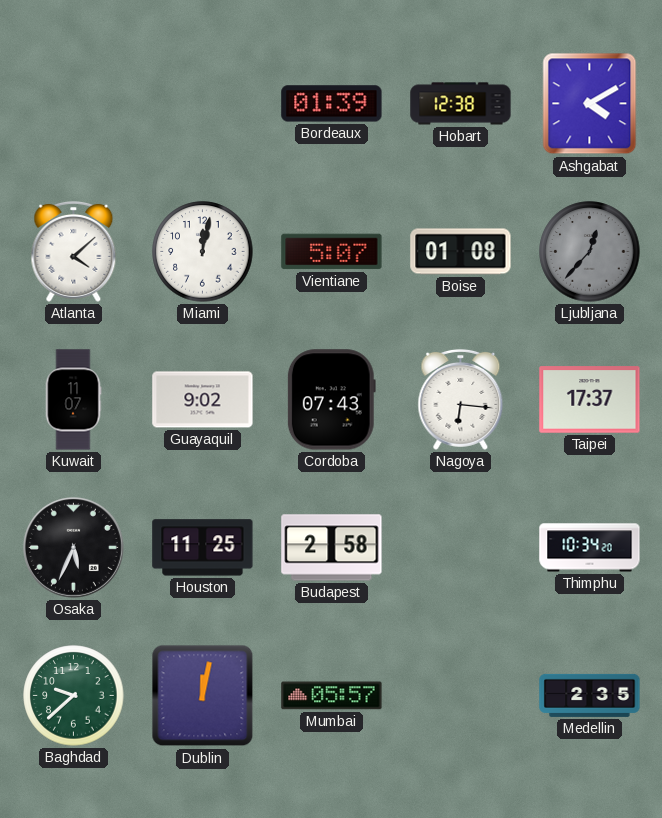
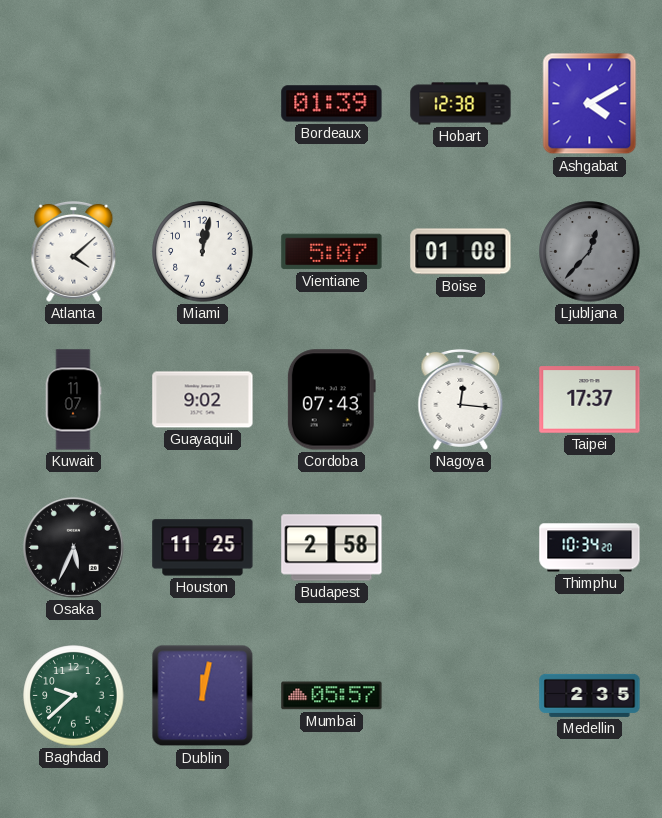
Nagoya: 6:16 -> 12:16
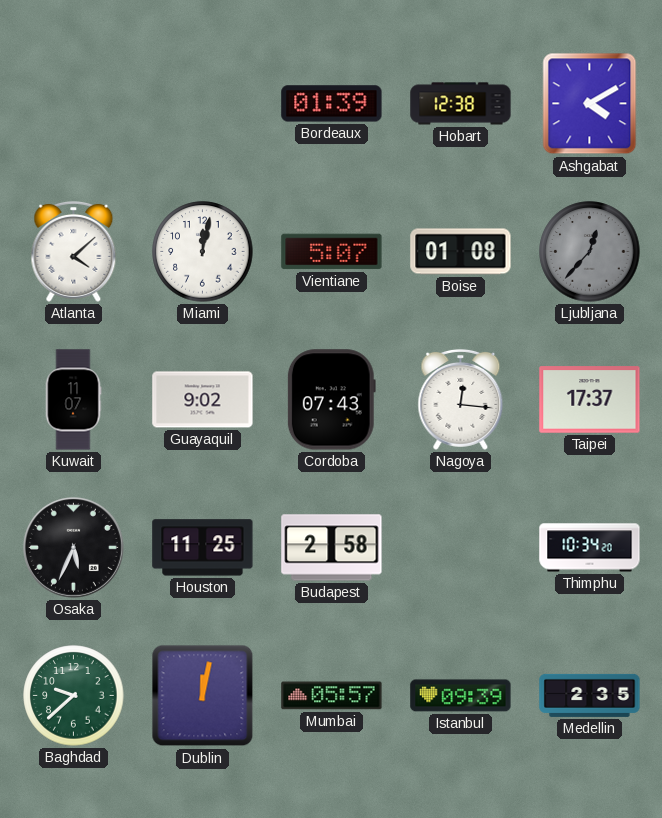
Istanbul: none -> 09:39
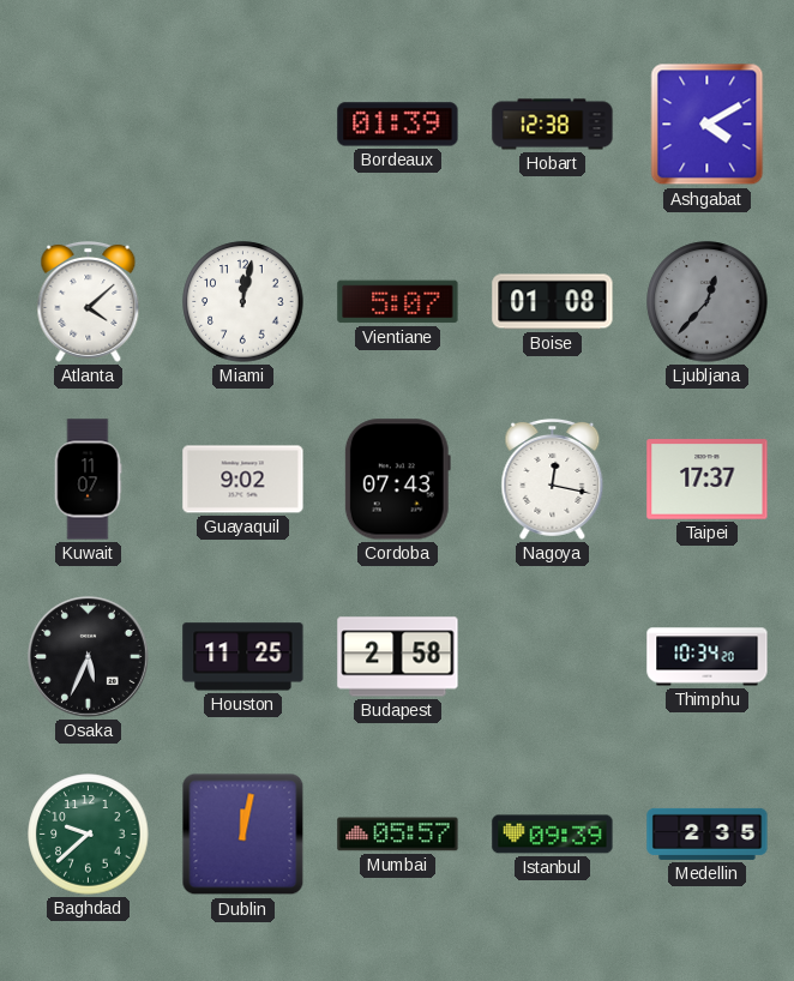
Nagoya: 12:16 -> 12:17
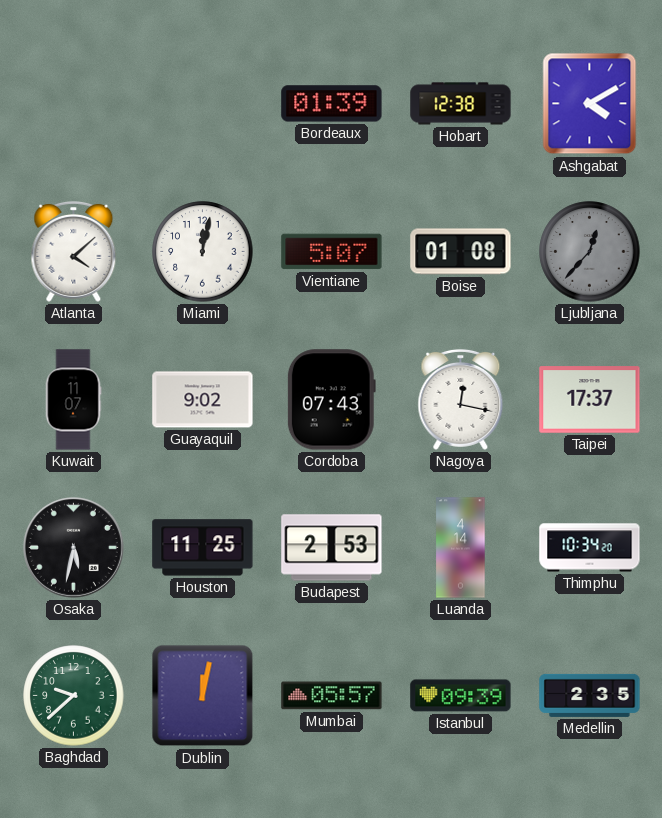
Osaka: 5:34 -> 5:32
Budapest: 2:58 -> 2:53
Luanda: none -> 4:14
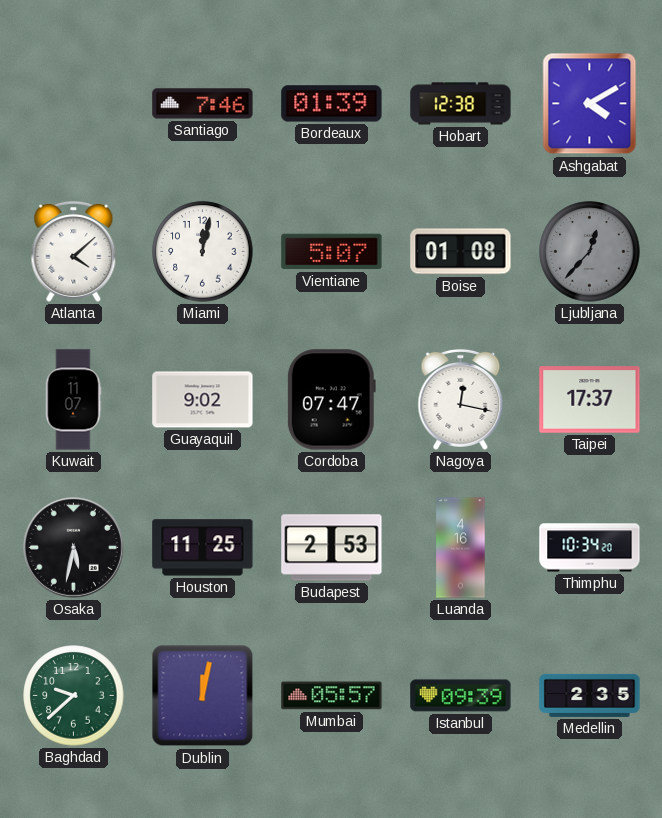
Santiago: none -> 7:46
Cordoba: 07:43 -> 07:47
Luanda: 4:14 -> 4:16
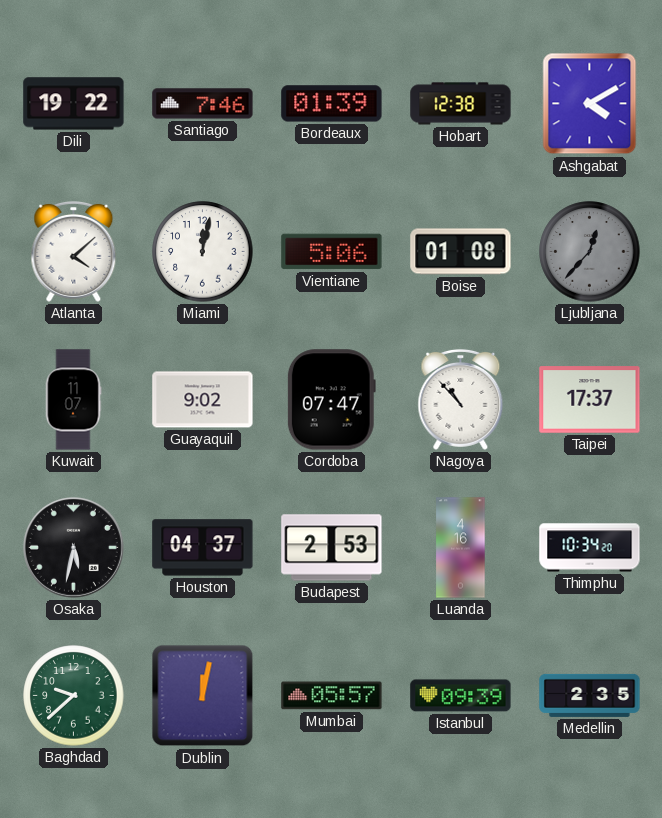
Dili: none -> 19:22
Vientiane: 5:07 -> 5:06
Nagoya: 12:17 -> 10:53
Houston: 11:25 -> 04:37
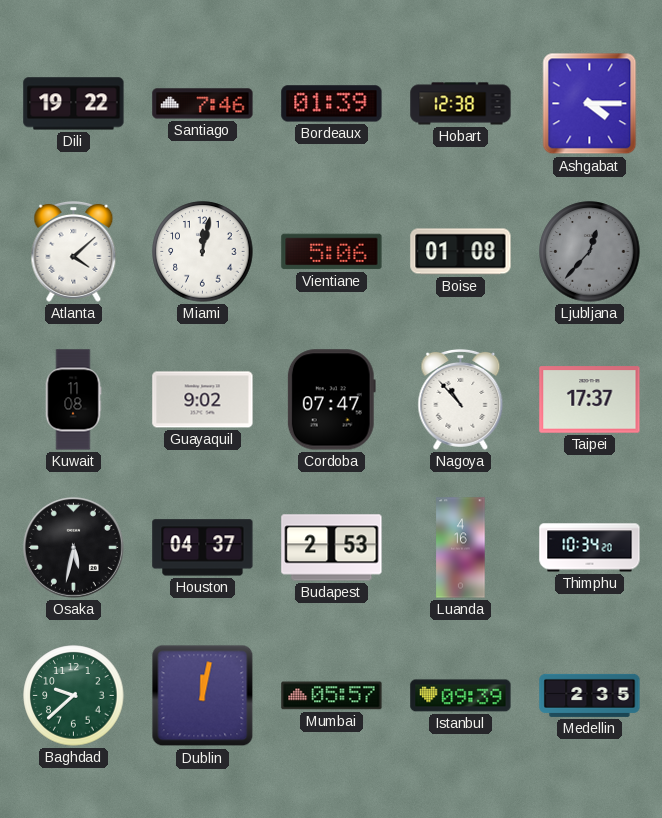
Ashgabat: 4:10 -> 4:15
Kuwait: 11:07 -> 11:08
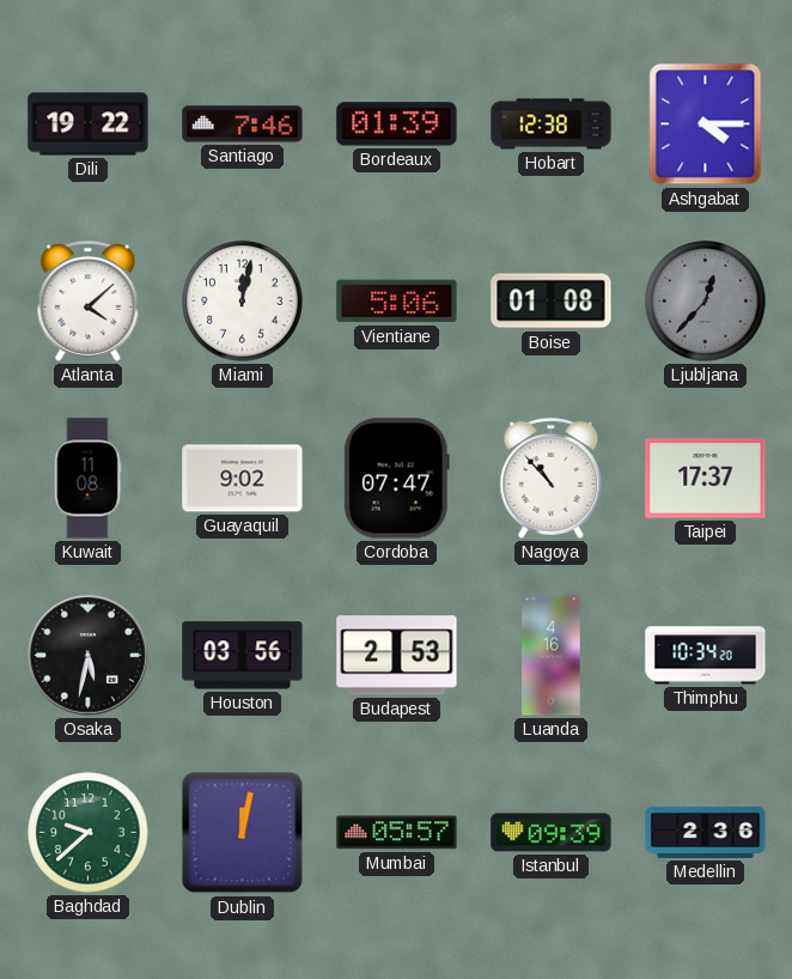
Houston: 04:37 -> 03:56
Medellin: 2:35 -> 2:36
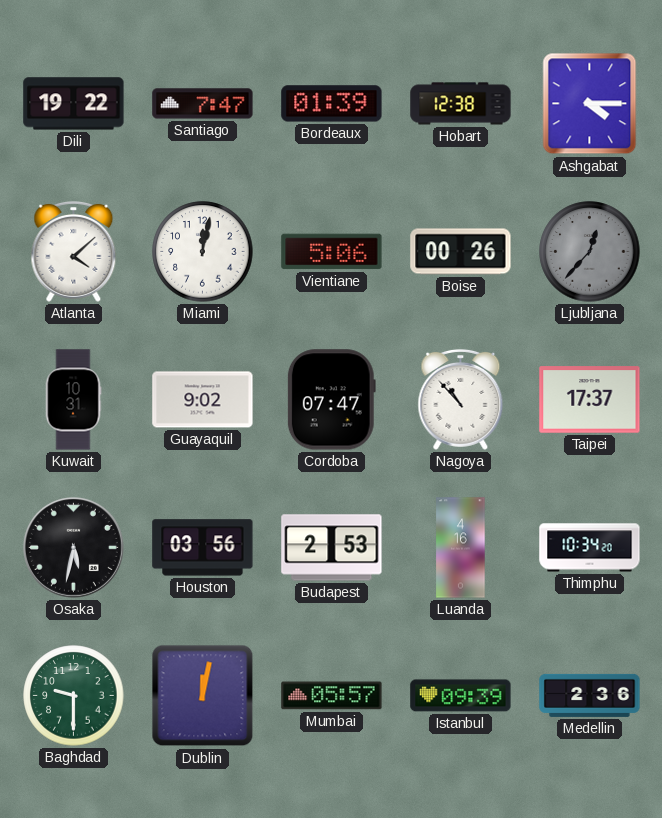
Santiago: 7:46 -> 7:47
Boise: 01:08 -> 00:26
Kuwait: 11:08 -> 10:31
Baghdad: 9:38 -> 9:30
